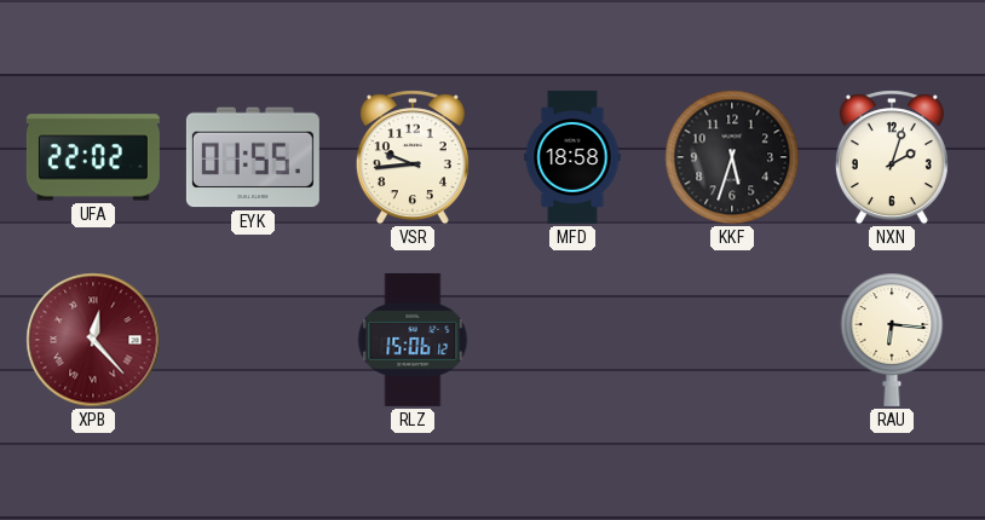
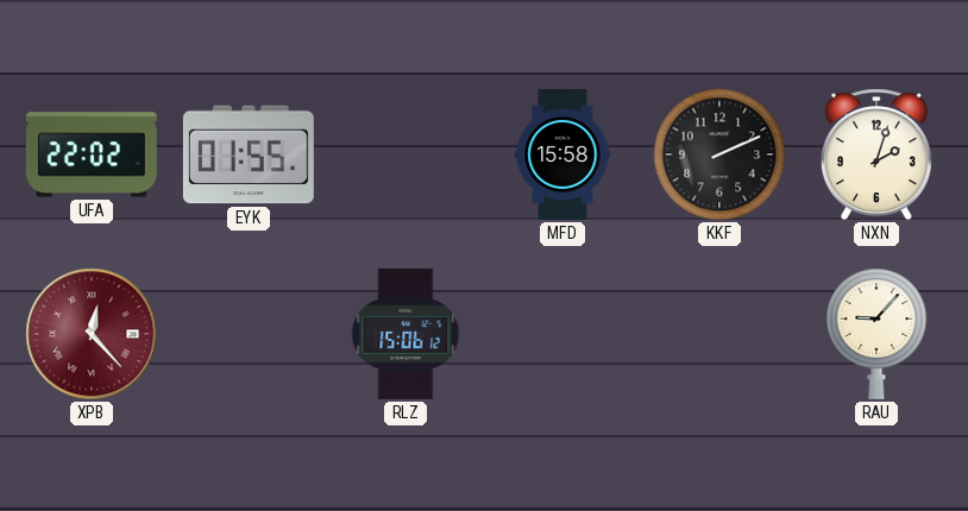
VSR: 9:44 -> none
MFD: 18:58 -> 15:58
KKF: 5:33 -> 2:11
RAU: 6:16 -> 9:07
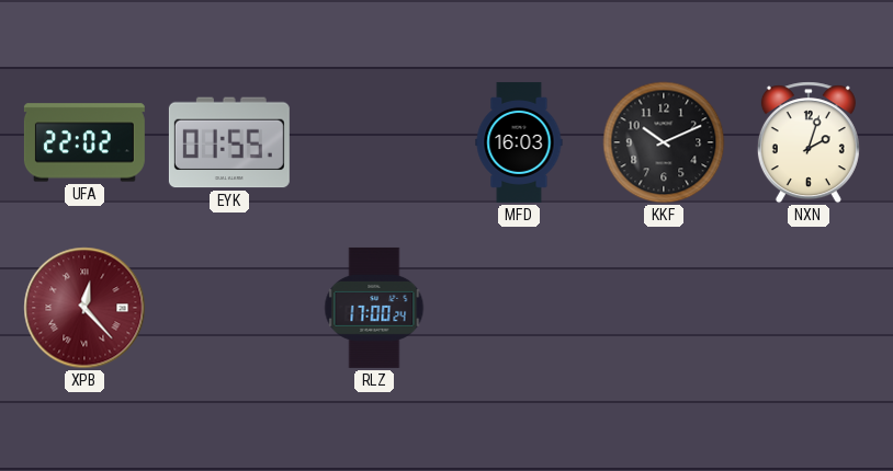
MFD: 15:58 -> 16:03
KKF: 2:11 -> 10:11
RLZ: 15:06 -> 17:00
RAU: 9:07 -> none
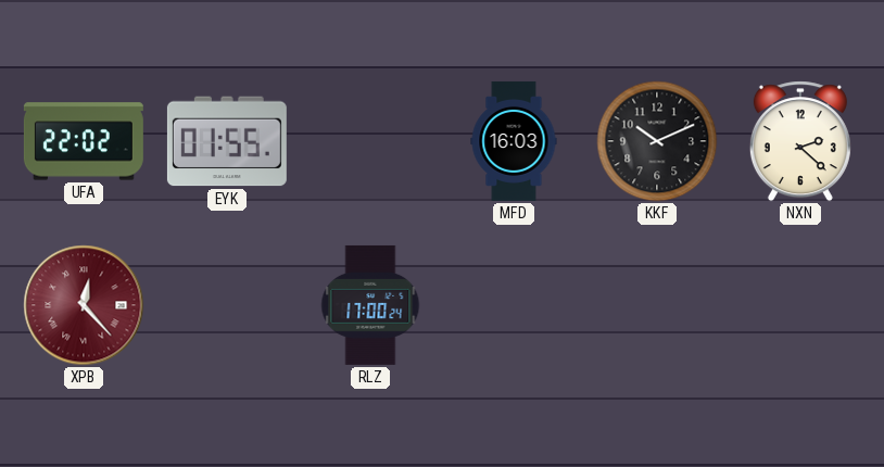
NXN: 2:03 -> 2:22
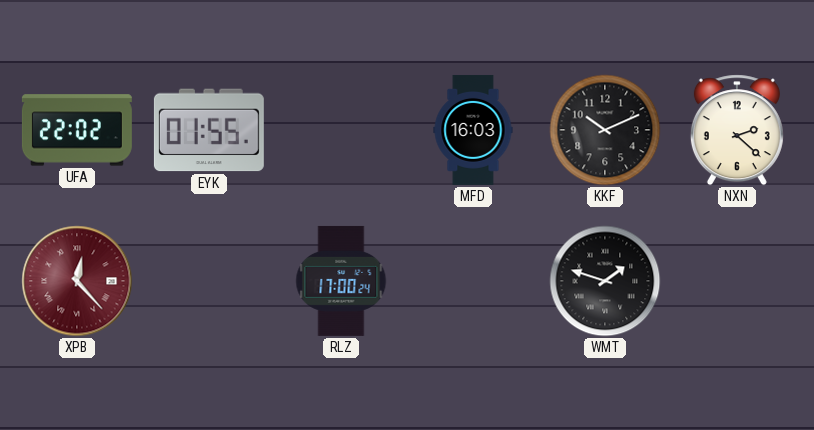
WMT: none -> 1:48
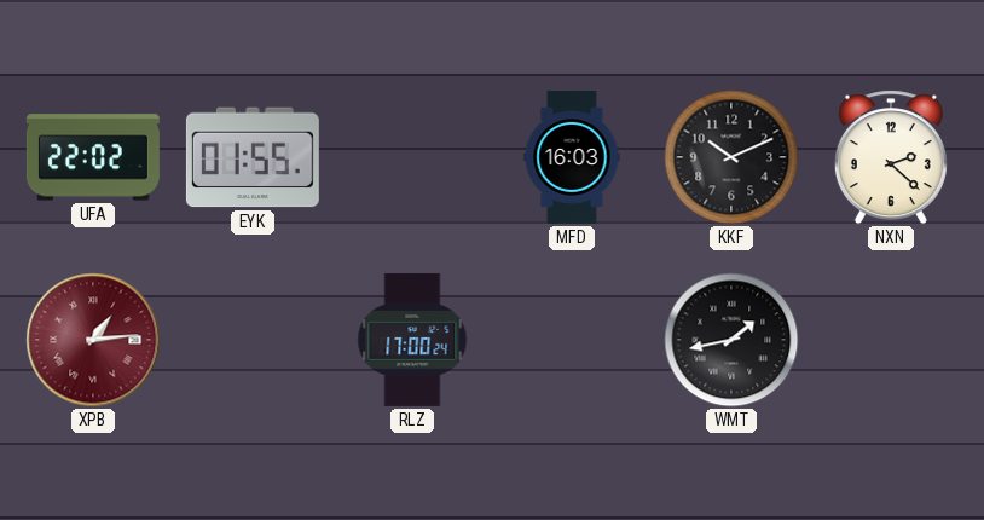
XPB: 12:23 -> 1:14
WMT: 1:48 -> 1:43
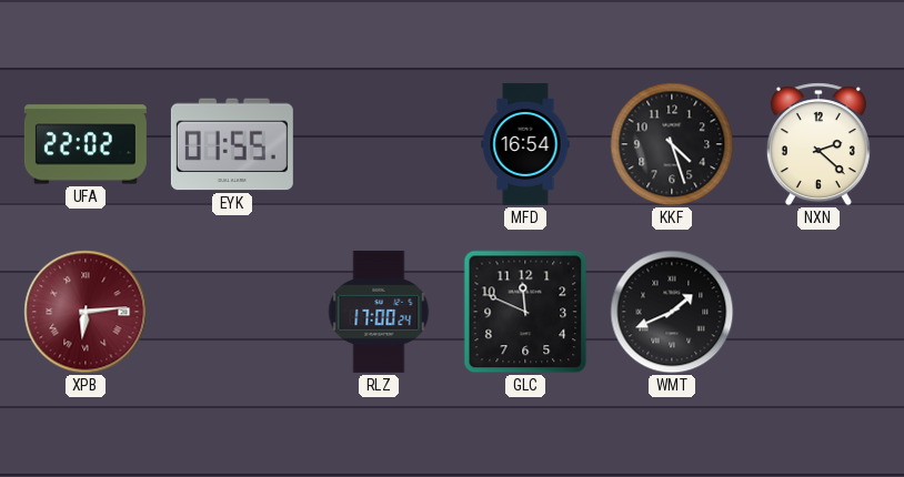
MFD: 16:03 -> 16:54
KKF: 10:11 -> 4:27
XPB: 1:14 -> 6:14
GLC: none -> 11:49
WMT: 1:43 -> 1:41
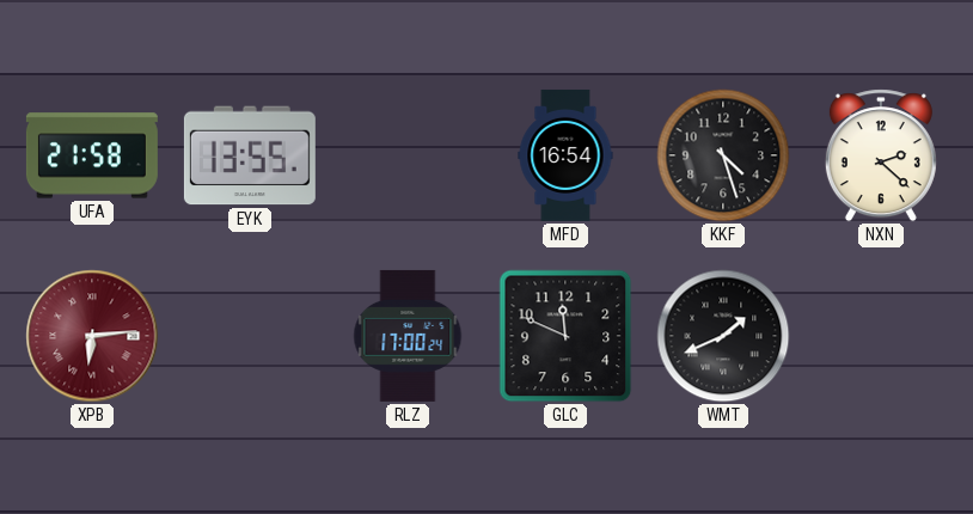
UFA: 22:02 -> 21:58
EYK: 01:55 -> 13:55
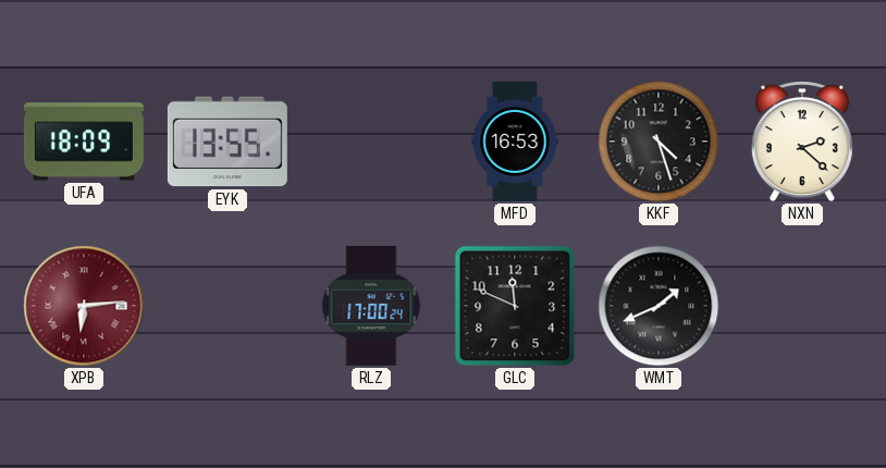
UFA: 21:58 -> 18:09
MFD: 16:54 -> 16:53
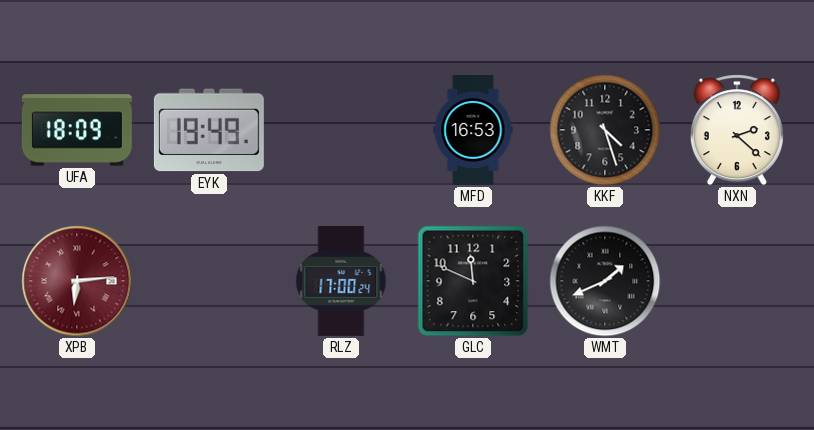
EYK: 13:55 -> 19:49
